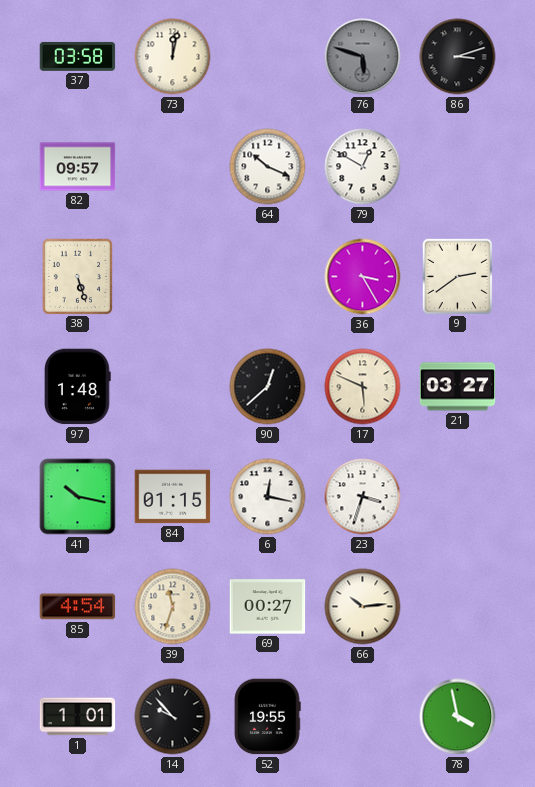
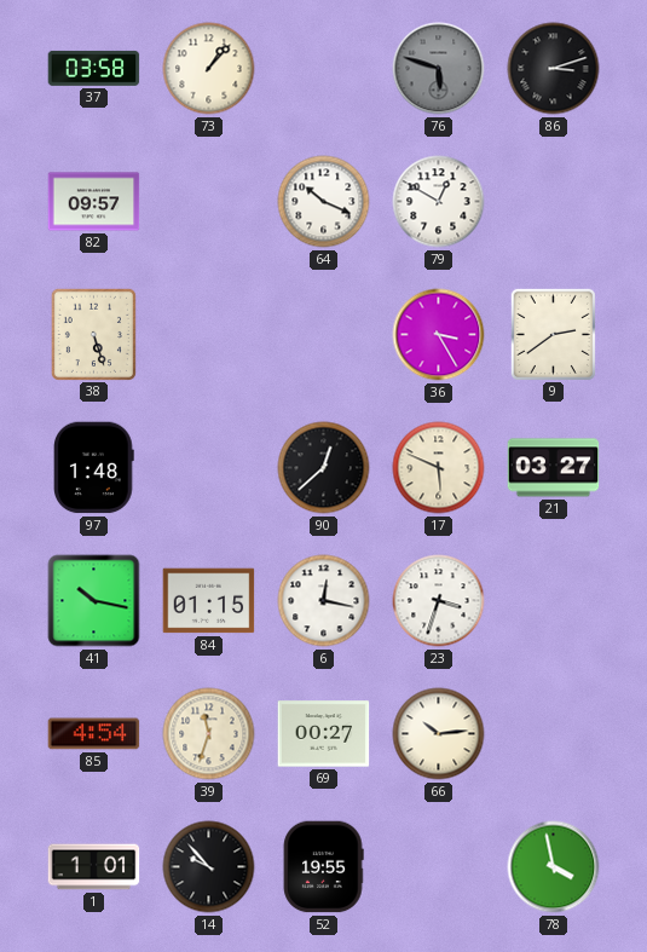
73: 12:02 -> 1:07
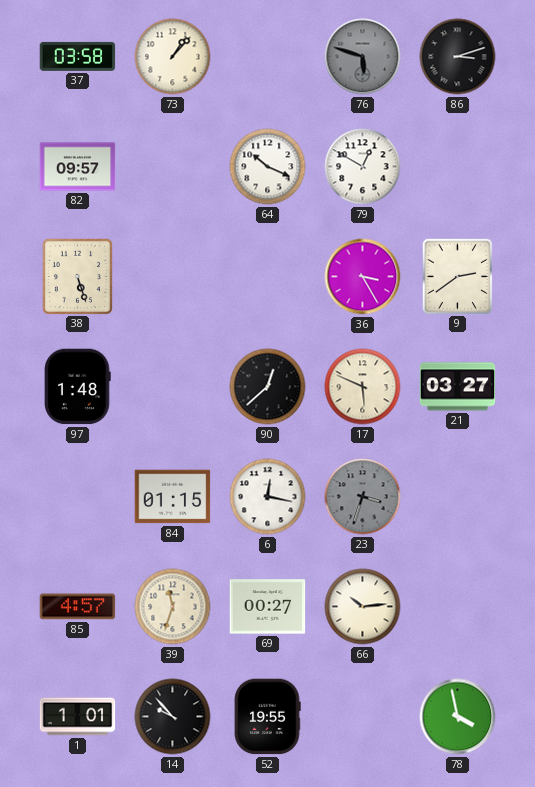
41: 10:17 -> none
23 dial: white -> grey
85: 4:54 -> 4:57
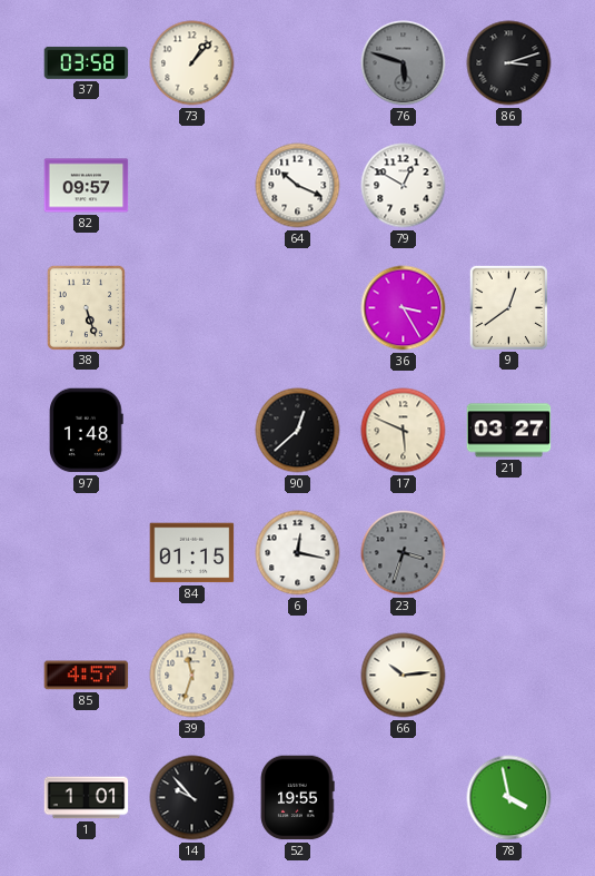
9: 2:39 -> 12:39
69: 00:27 -> none
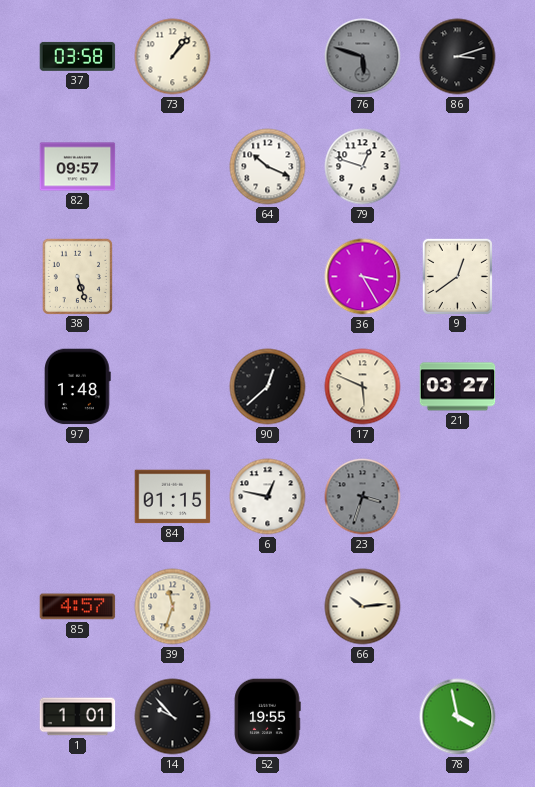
79: 12:50 -> 12:48
6: 12:17 -> 12:47
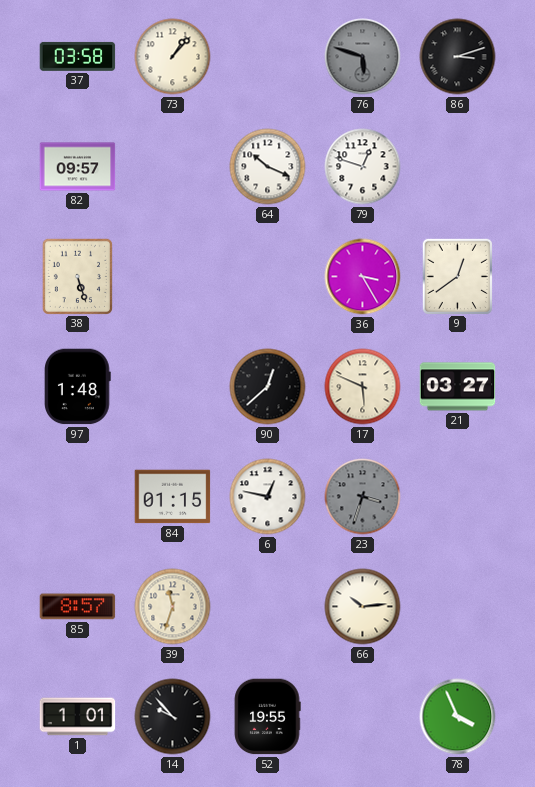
85: 4:57 -> 8:57
78: 3:58 -> 3:56
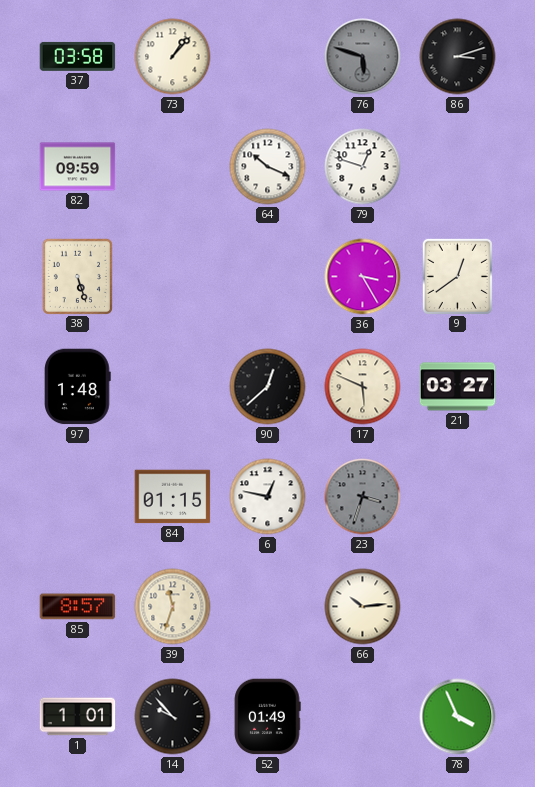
82: 09:57 -> 09:59
52: 19:55 -> 01:49
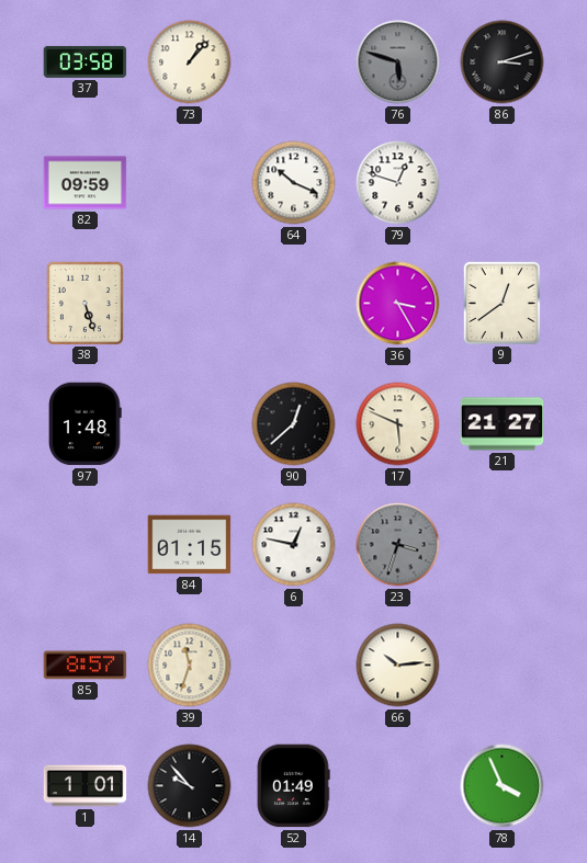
21: 03:27 -> 21:27
